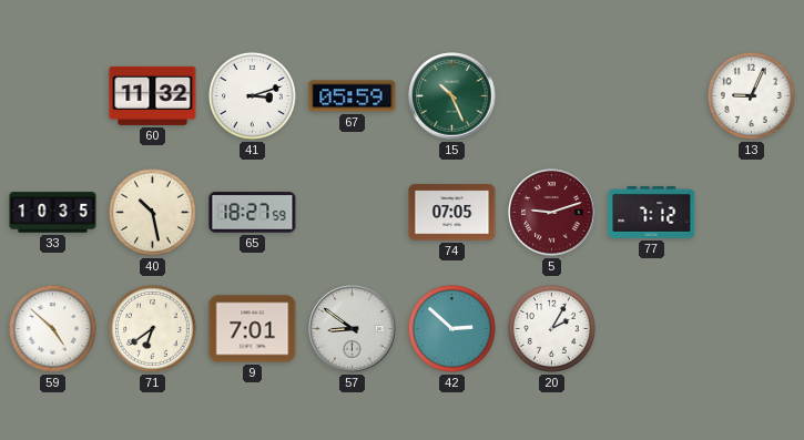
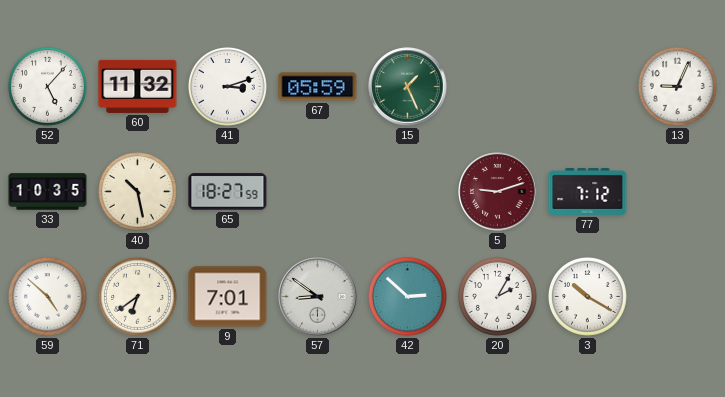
52: none -> 5:07
15: 10:26 -> 1:26
74: 07:05 -> none
3: none -> 10:20
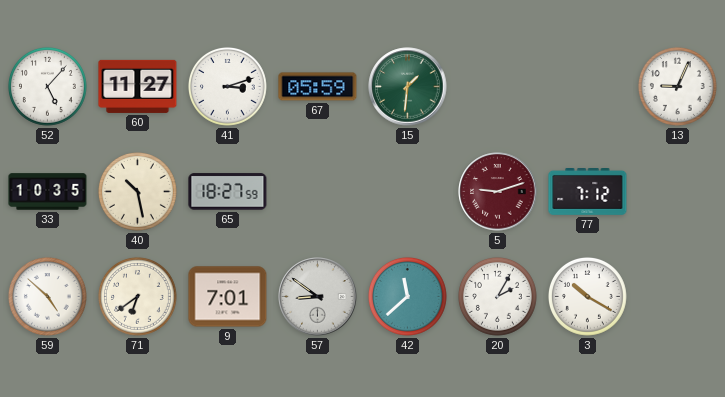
60: 11:32 -> 11:27
15: 1:26 -> 1:31
42: 2:52 -> 11:38
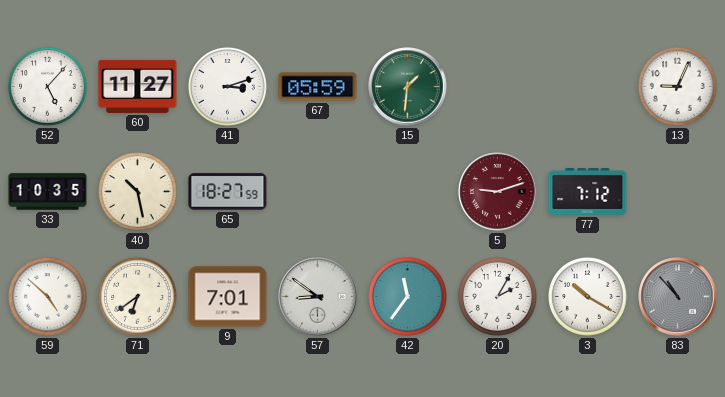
42: 11:38 -> 11:36
83: none -> 10:53
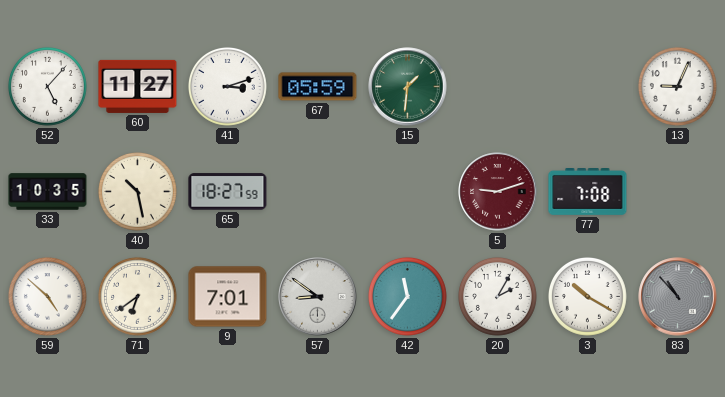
77: 7:12 -> 7:08
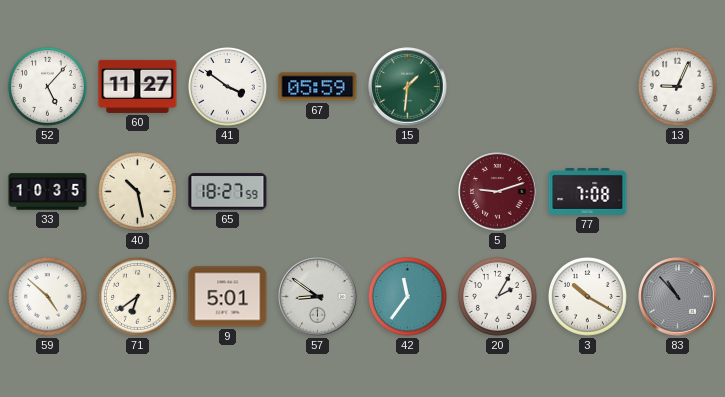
41: 3:12 -> 3:51
9: 7:01 -> 5:01
